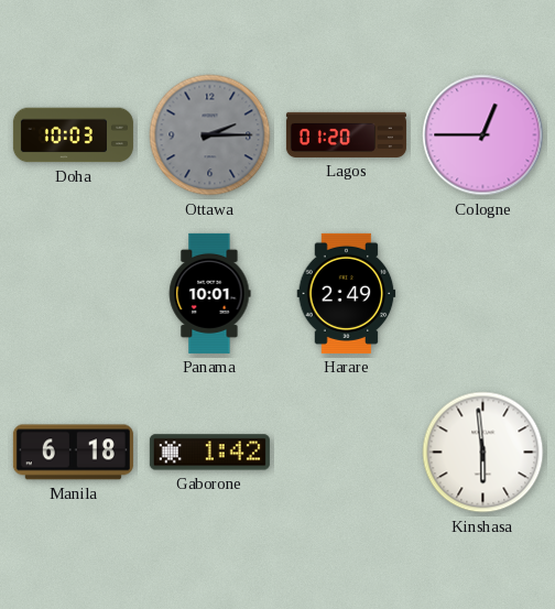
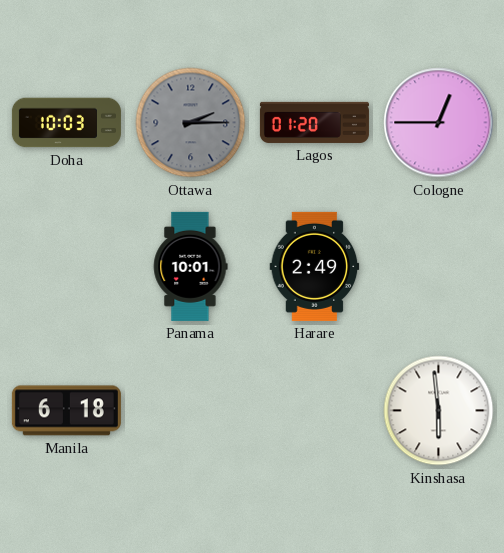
Gaborone: 1:42 -> none
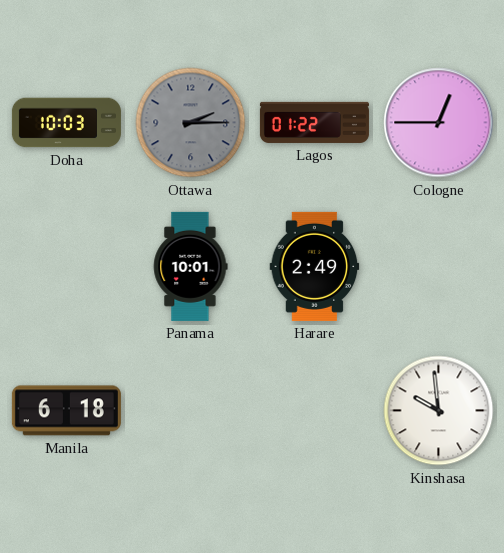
Lagos: 01:20 -> 01:22
Kinshasa: 5:59 -> 9:59
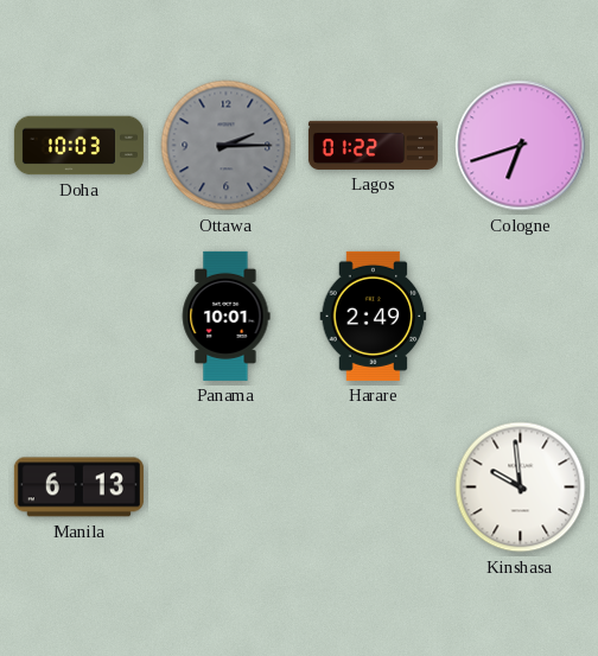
Cologne: 12:45 -> 6:42
Manila: 6:18 -> 6:13
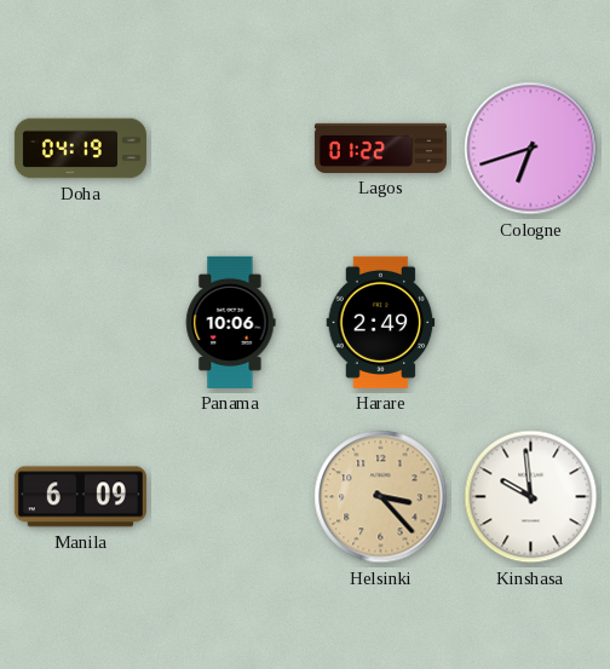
Doha: 10:03 -> 04:19
Ottawa: 2:15 -> none
Panama: 10:01 -> 10:06
Manila: 6:13 -> 6:09
Helsinki: none -> 3:23
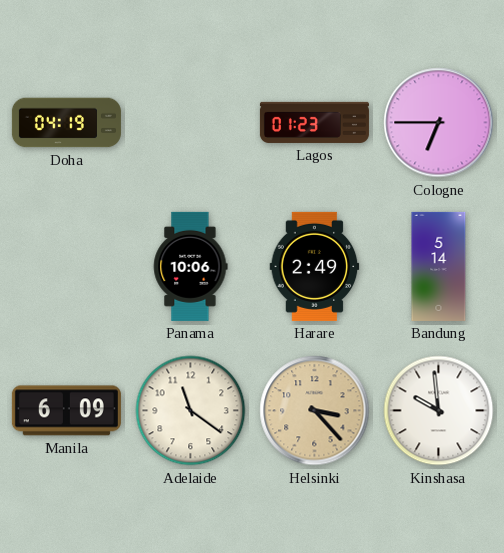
Lagos: 01:22 -> 01:23
Cologne: 6:42 -> 6:45
Bandung: none -> 5:14
Adelaide: none -> 11:21
